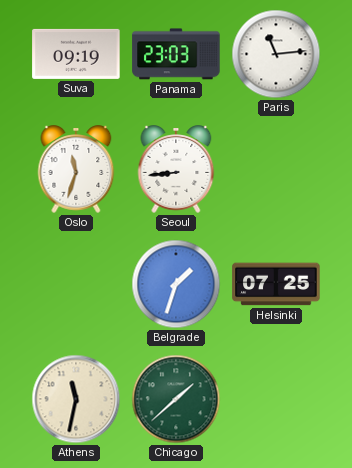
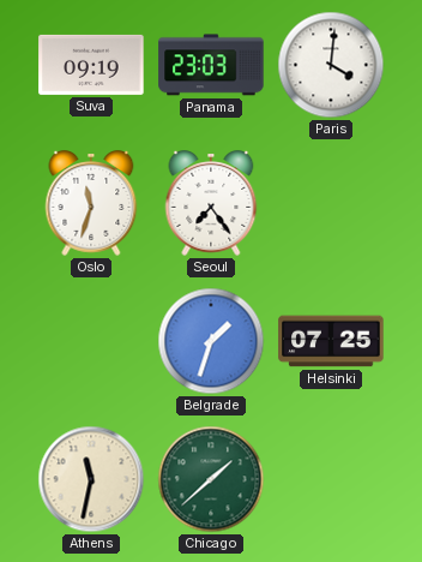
Paris: 11:14 -> 4:01
Seoul: 8:44 -> 7:24
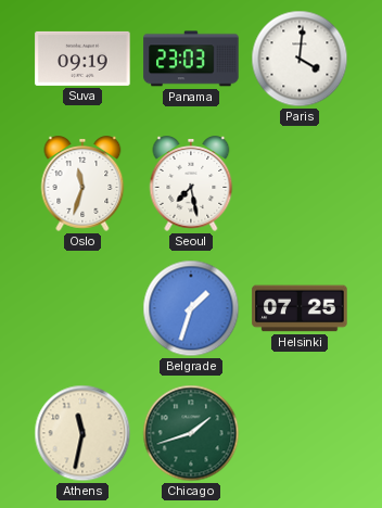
Seoul: 7:24 -> 7:28
Chicago: 1:38 -> 1:42
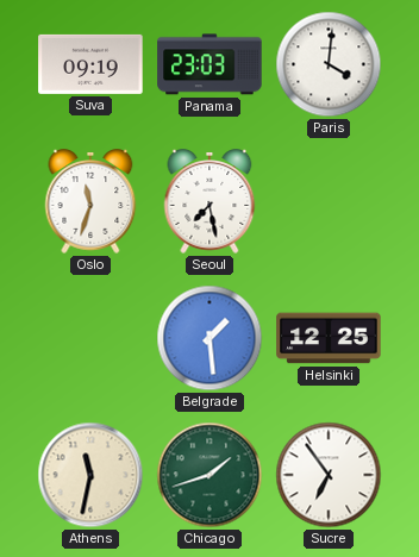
Belgrade: 1:33 -> 1:29
Helsinki: 07:25 -> 12:25
Sucre: none -> 6:54
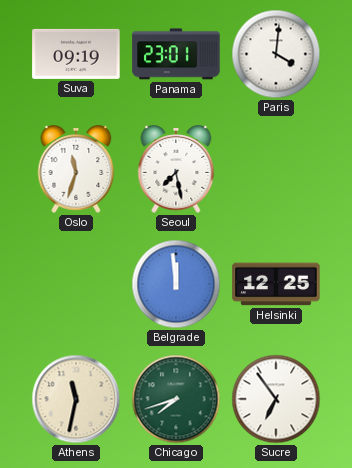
Panama: 23:03 -> 23:01
Belgrade: 1:29 -> 11:59
Chicago: 1:42 -> 7:42
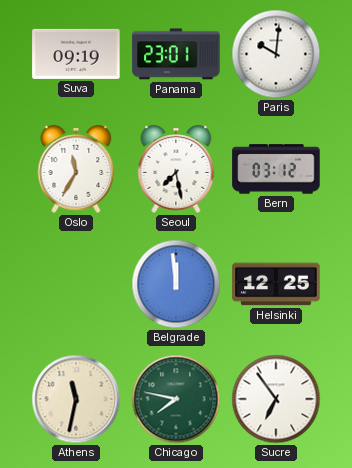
Paris: 4:01 -> 10:01
Oslo: 11:33 -> 11:35
Bern: none -> 03:12
Chicago: 7:42 -> 7:47
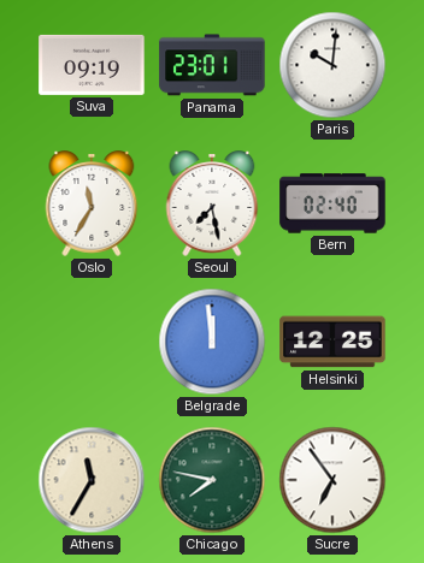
Bern: 03:12 -> 02:40
Athens: 11:32 -> 11:35
